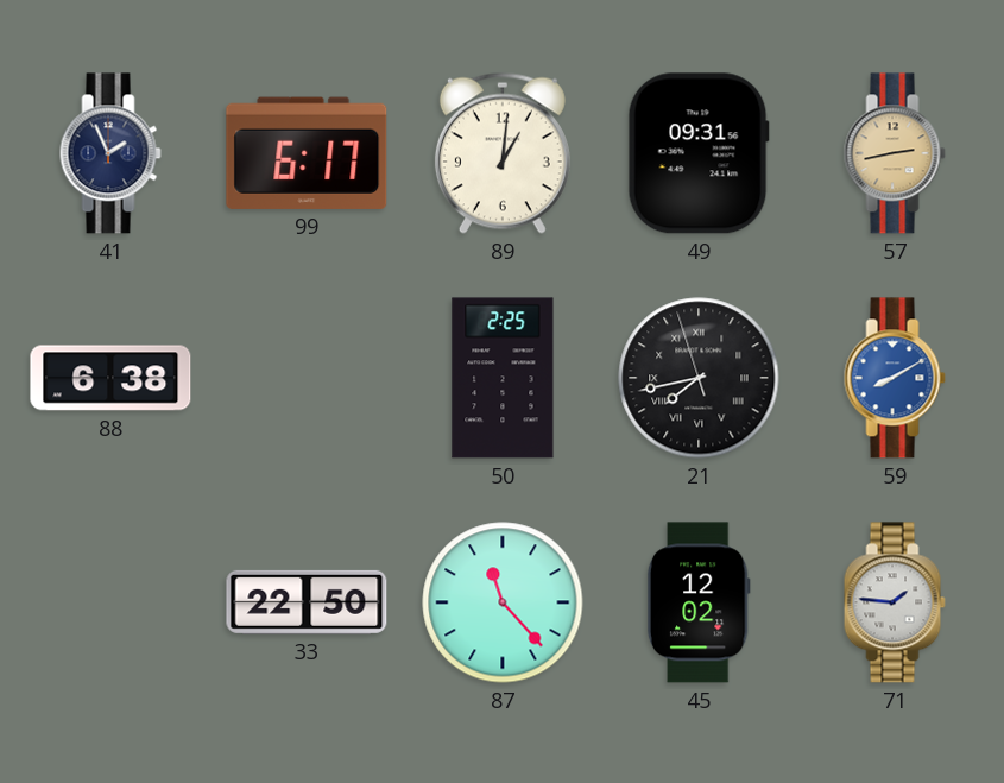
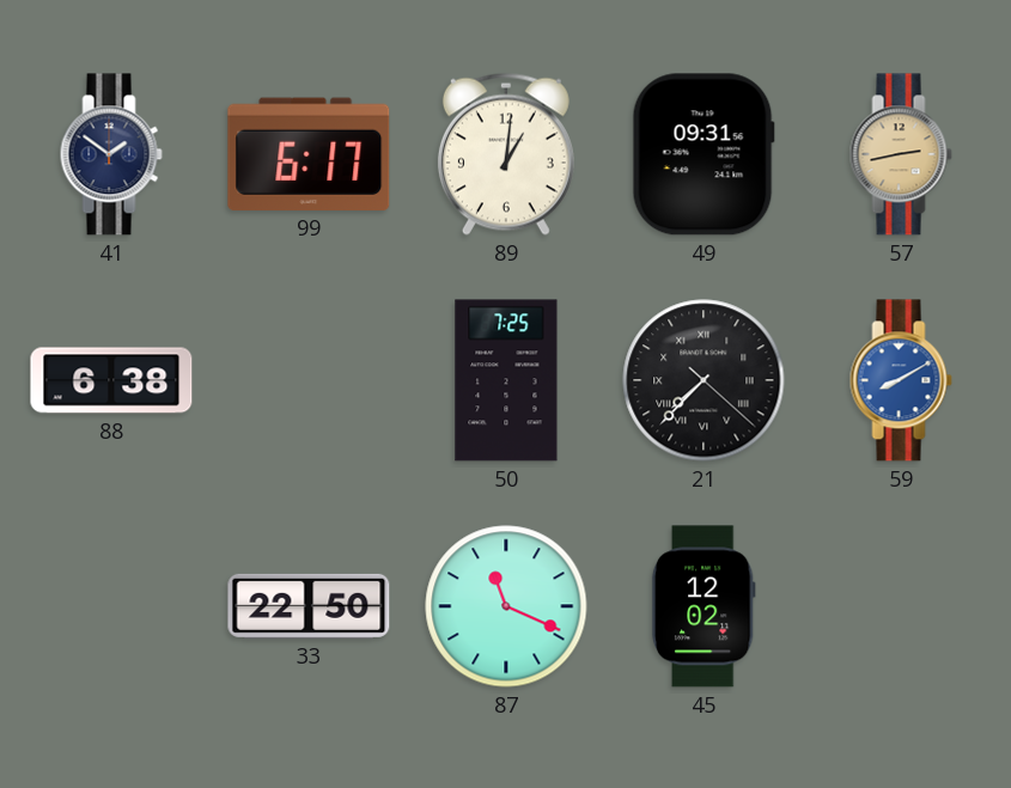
41: 1:56 -> 1:51
50: 2:25 -> 7:25
21: 7:42 -> 7:37
87: 11:23 -> 11:19
71: 1:46 -> none
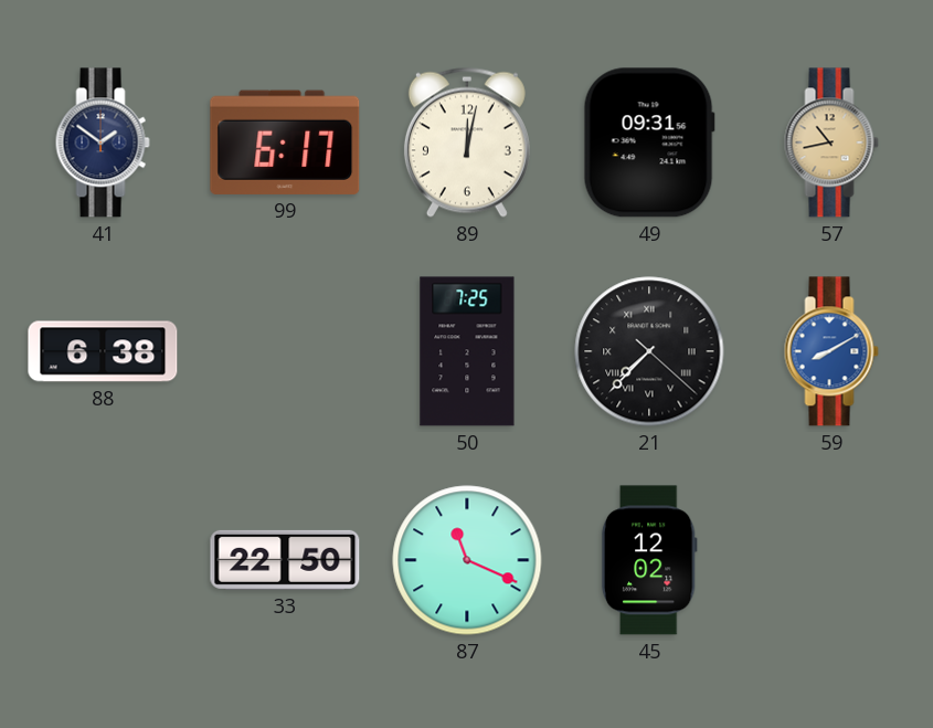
89: 1:01 -> 12:02
57: 2:43 -> 10:43
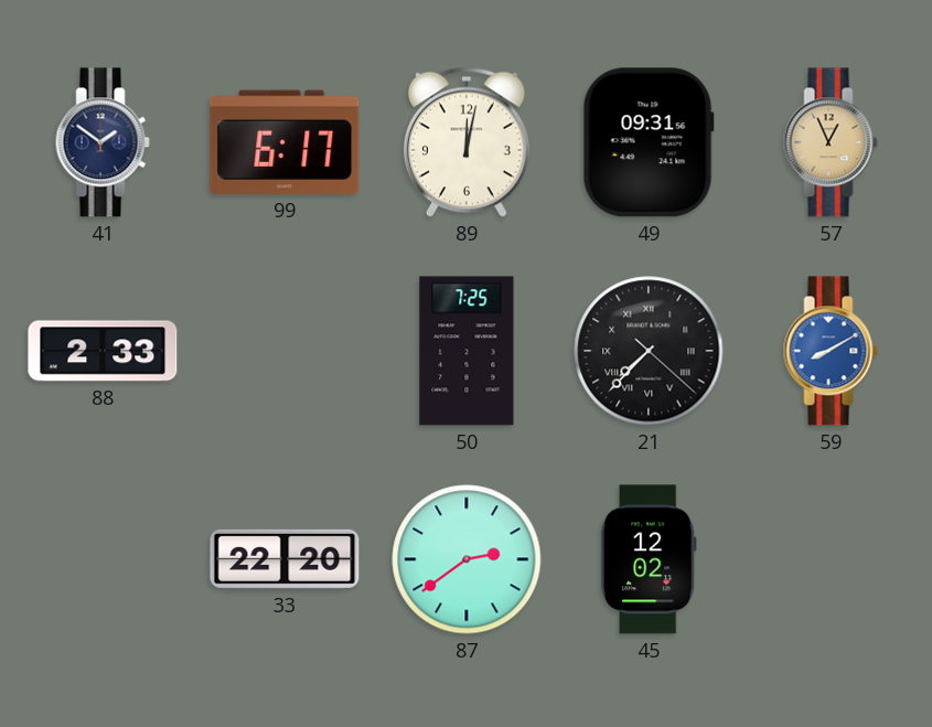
57: 10:43 -> 12:56
88: 6:38 -> 2:33
33: 22:50 -> 22:20
87: 11:19 -> 2:39
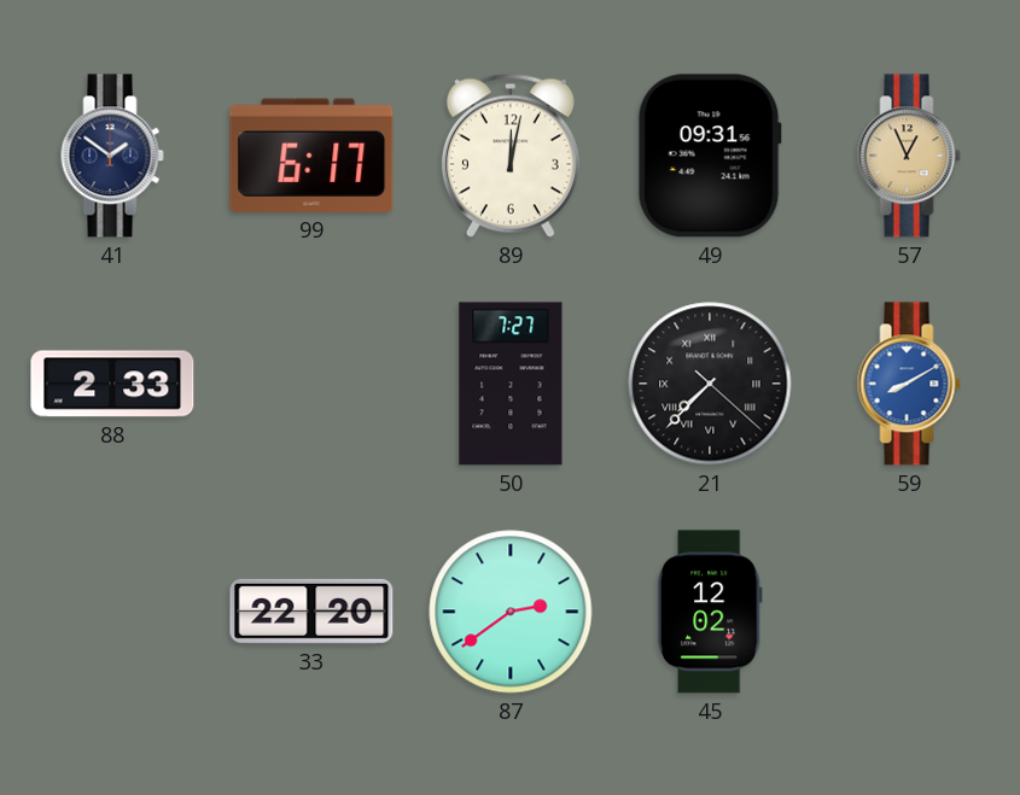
50: 7:25 -> 7:27
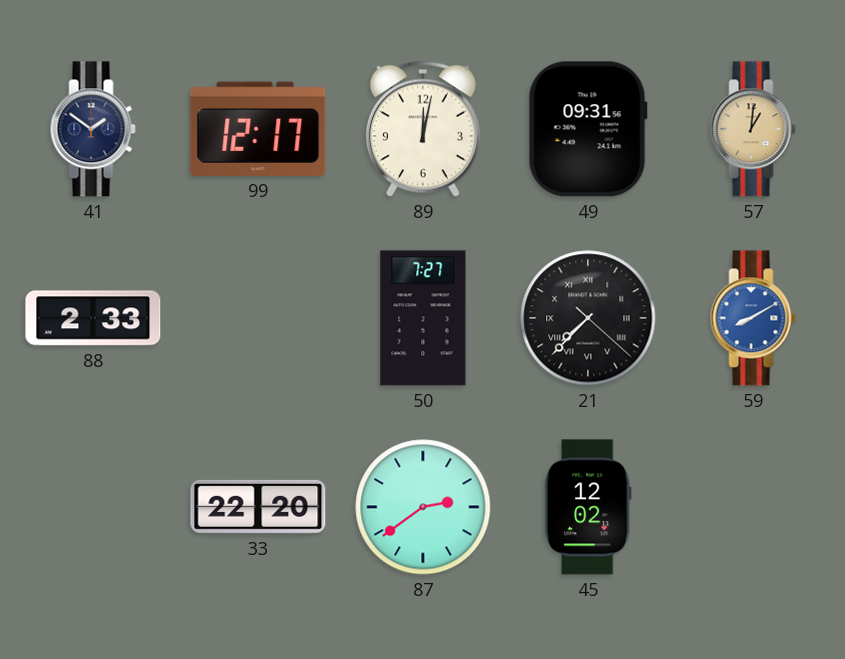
99: 6:17 -> 12:17
57: 12:56 -> 1:01
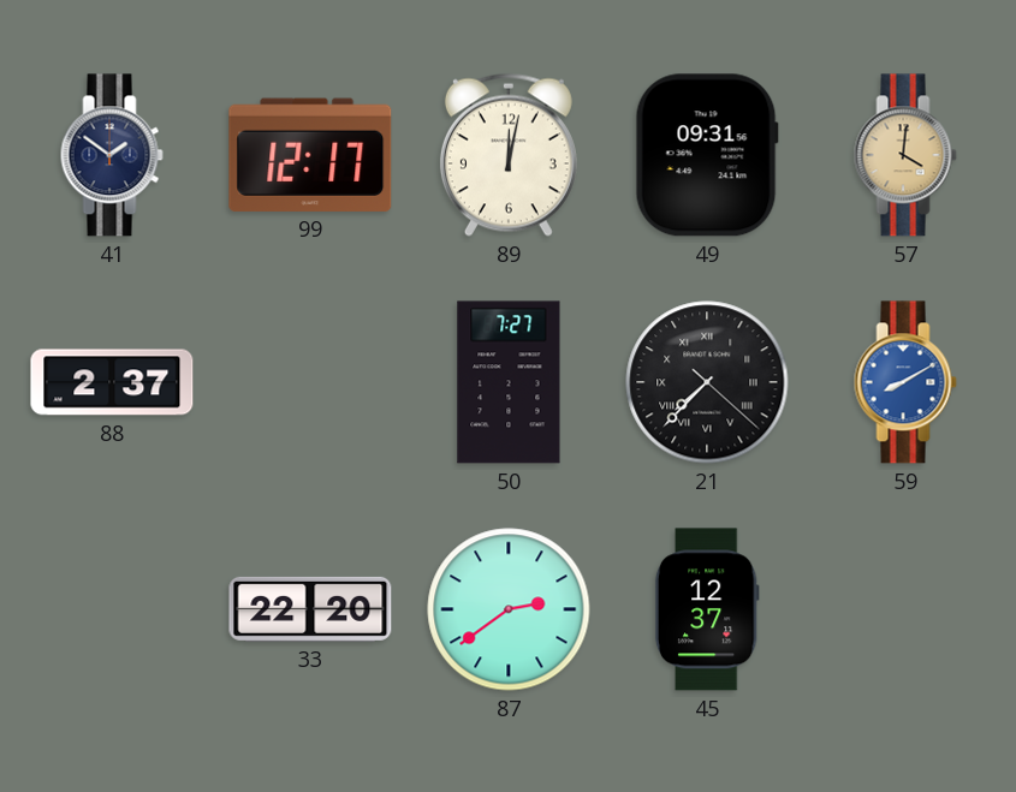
57: 1:01 -> 4:01
88: 2:33 -> 2:37
45: 12:02 -> 12:37
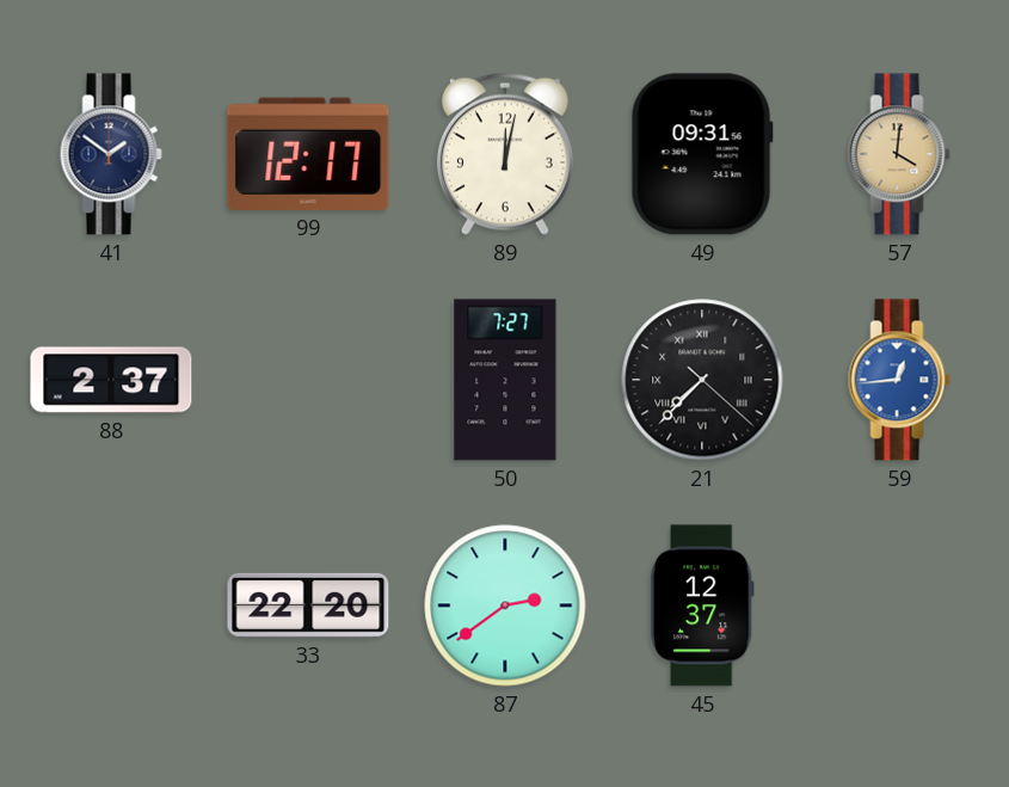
59: 8:10 -> 12:44
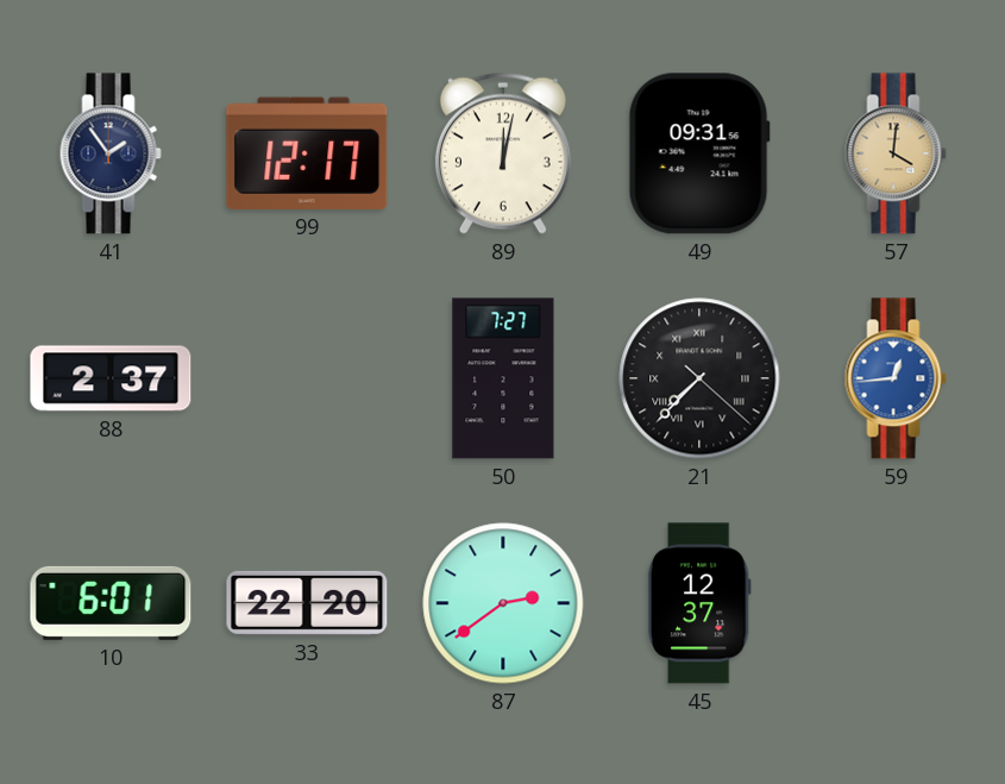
41: 1:51 -> 1:54
10: none -> 6:01
